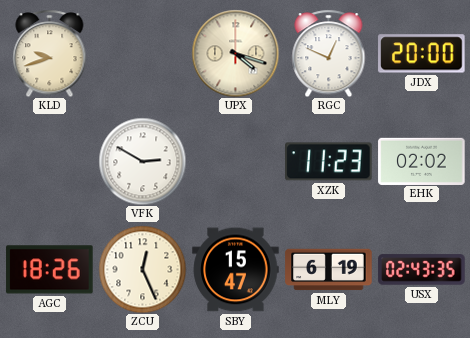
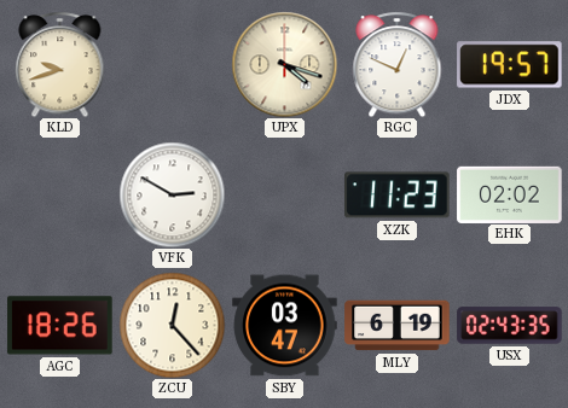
JDX: 20:00 -> 19:57
ZCU: 12:26 -> 12:23
SBY: 15:47 -> 03:47
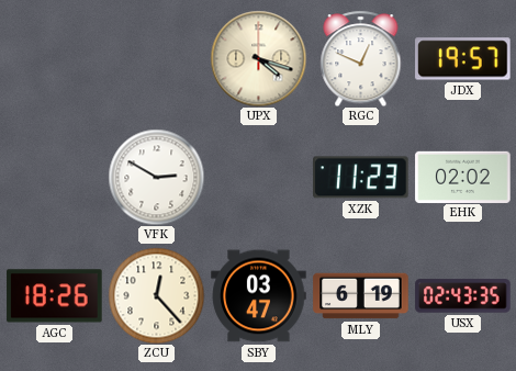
KLD: 9:42 -> none
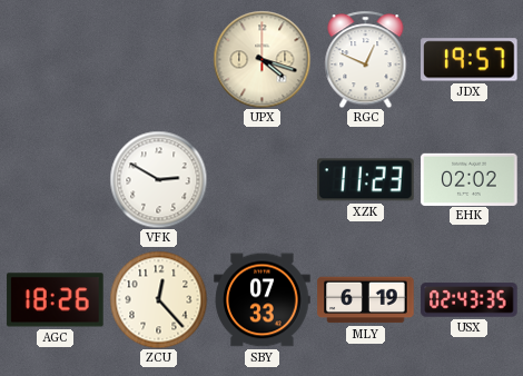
SBY: 03:47 -> 07:33
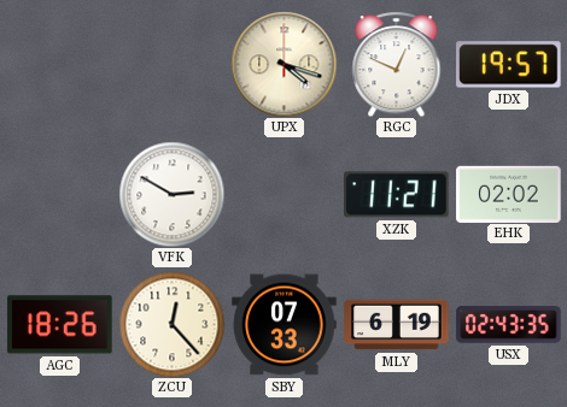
XZK: 11:23 -> 11:21
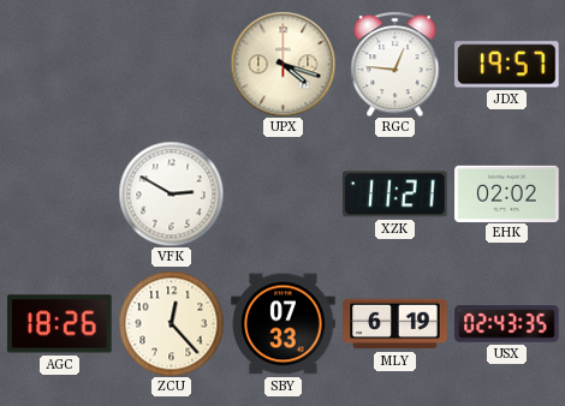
RGC: 12:49 -> 12:46
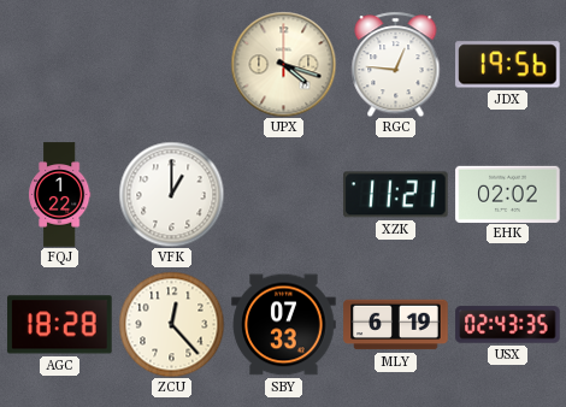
JDX: 19:57 -> 19:56
FQJ: none -> 1:22
VFK: 2:50 -> 1:00
AGC: 18:26 -> 18:28
